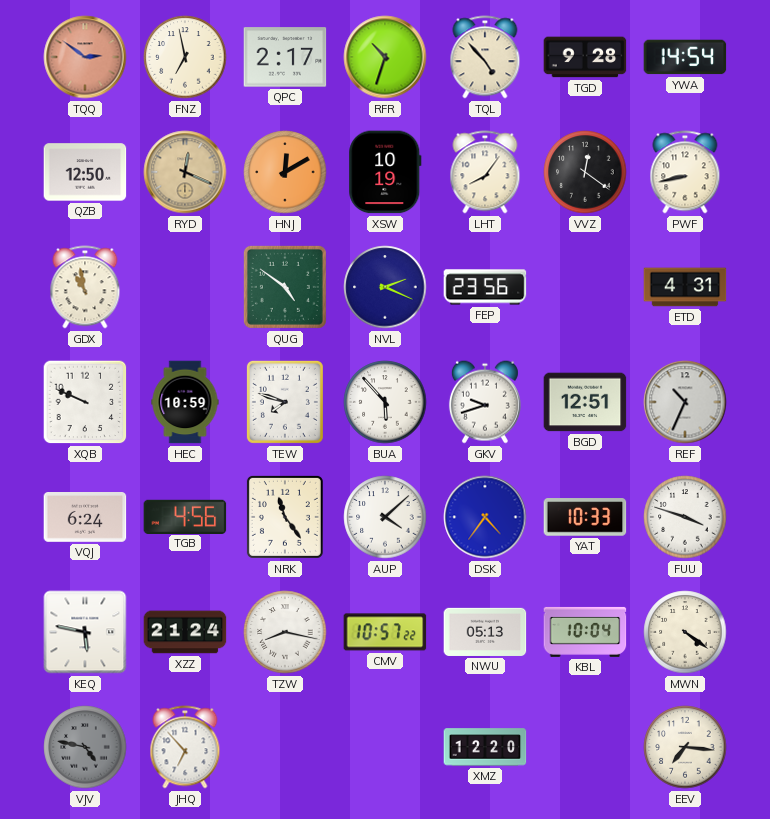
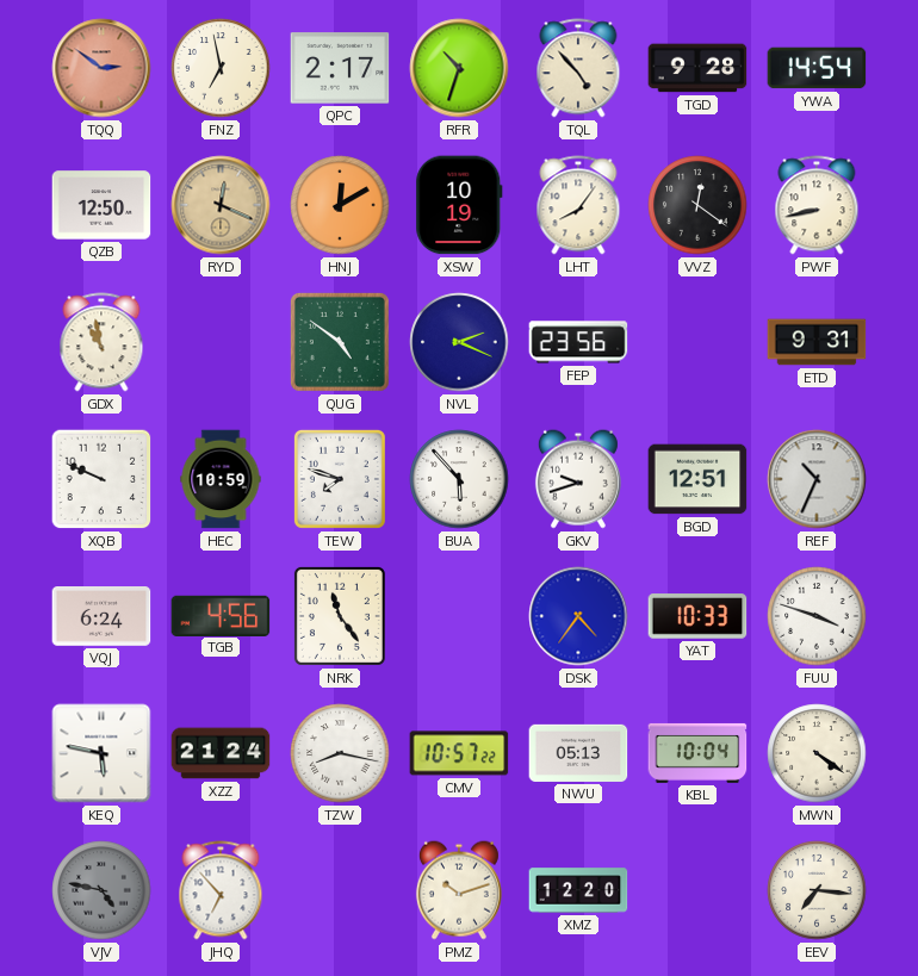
ETD: 4:31 -> 9:31
AUP: 4:08 -> none
PMZ: none -> 10:12
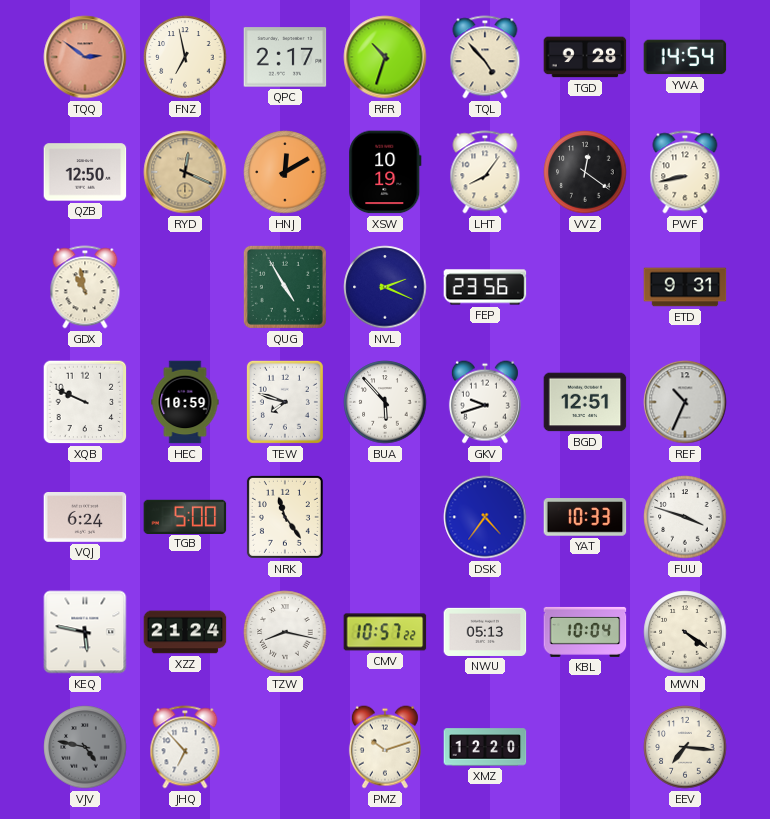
QUG: 4:51 -> 4:55
TGB: 4:56 -> 5:00
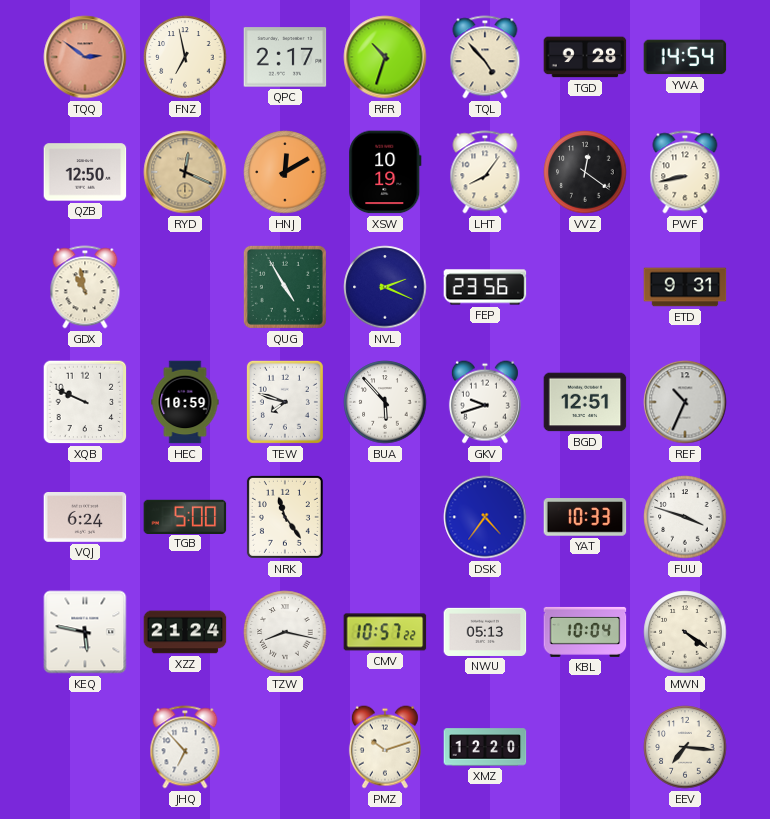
VJV: 4:47 -> none
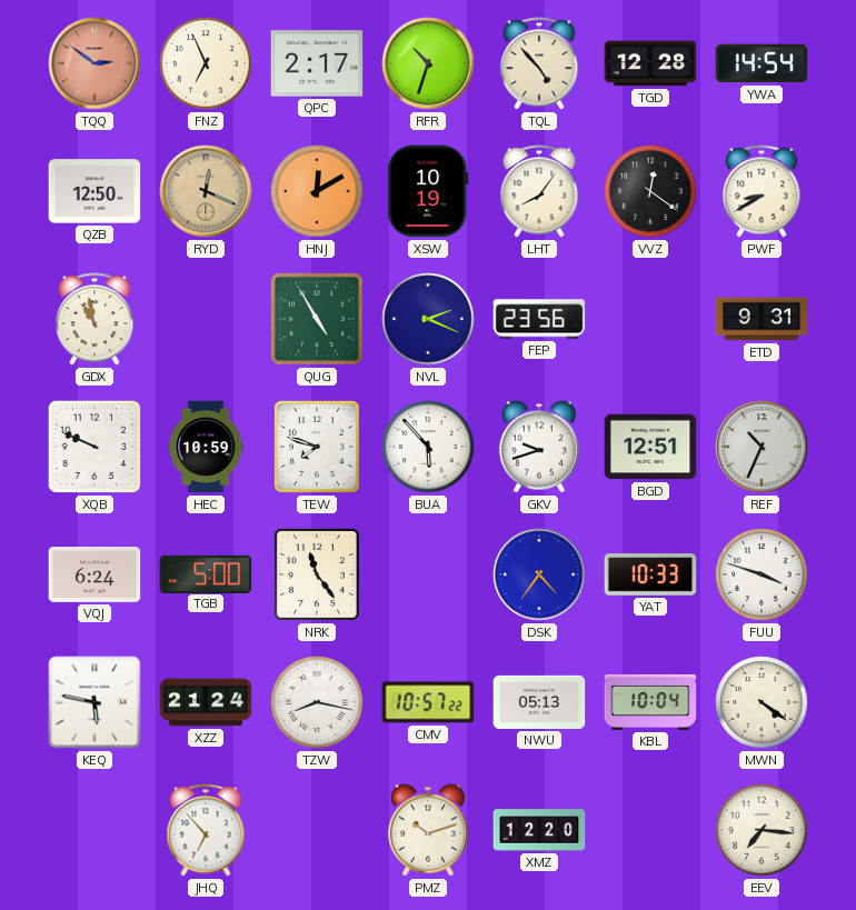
FNZ: 6:58 -> 6:56
TGD: 9:28 -> 12:28
PWF: 8:43 -> 8:40
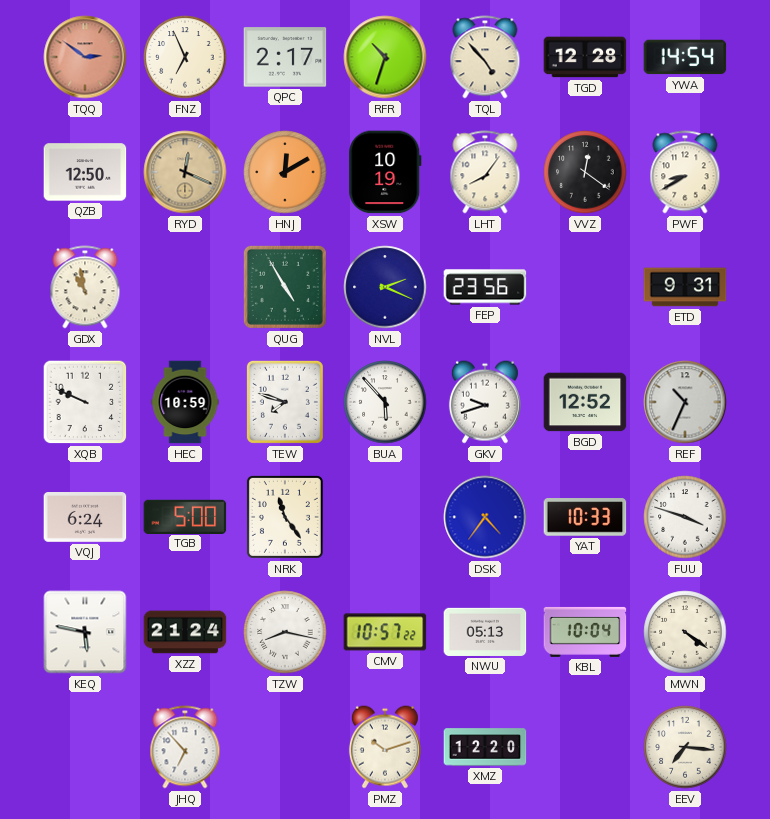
BGD: 12:51 -> 12:52
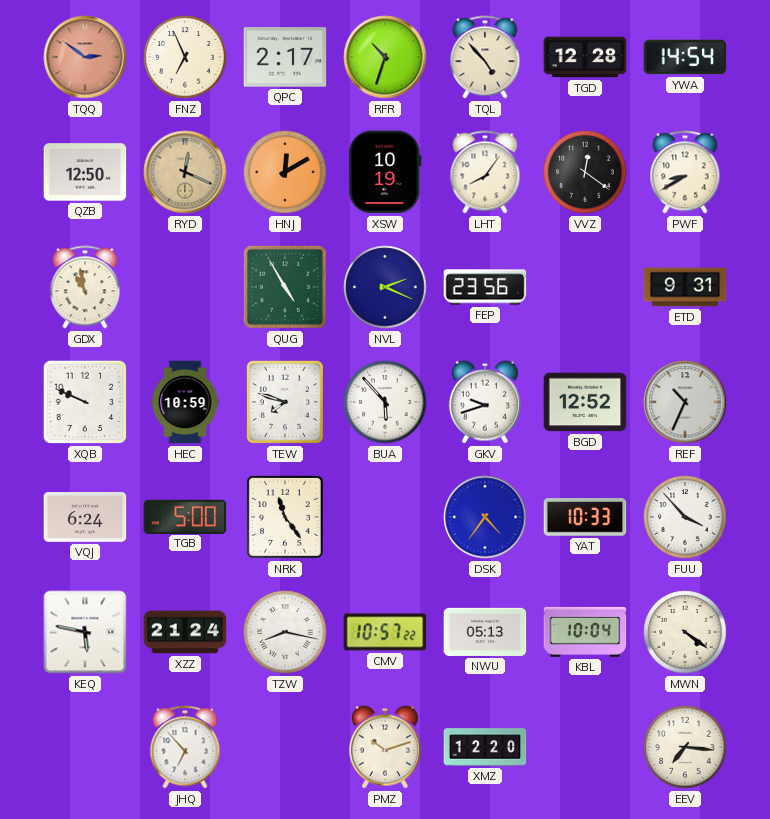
FUU: 3:48 -> 3:53
